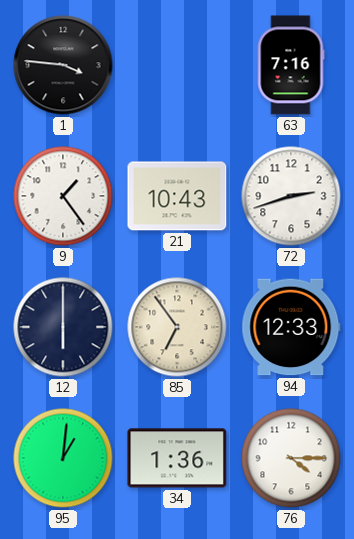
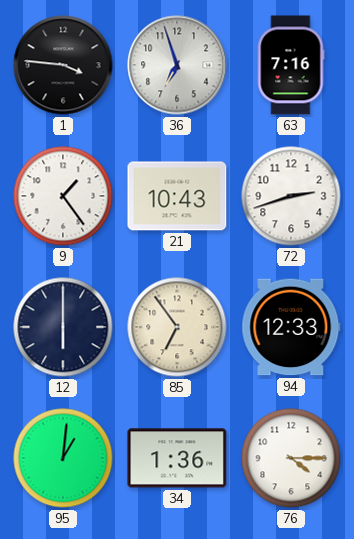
36: none -> 6:57
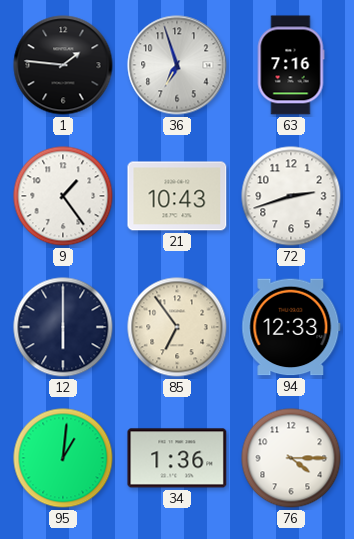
1: 3:46 -> 1:46
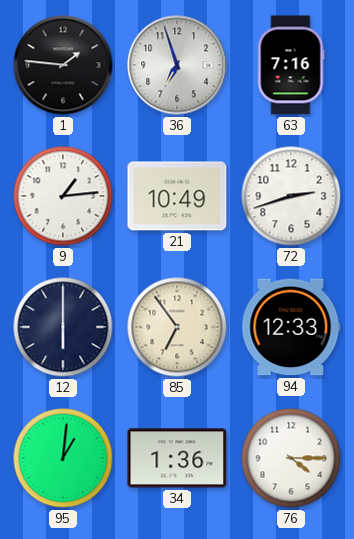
9: 1:24 -> 1:14
21: 10:43 -> 10:49
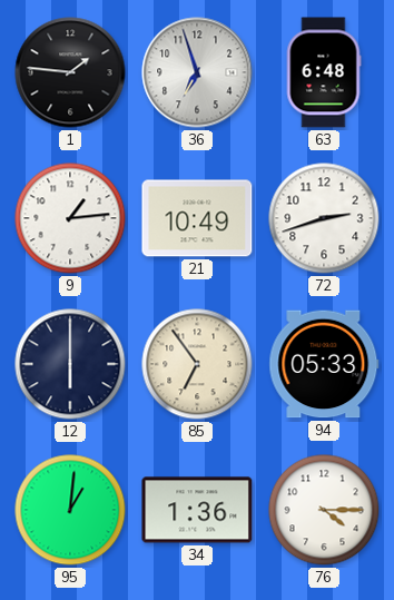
63: 7:16 -> 6:48
94: 12:33 -> 05:33
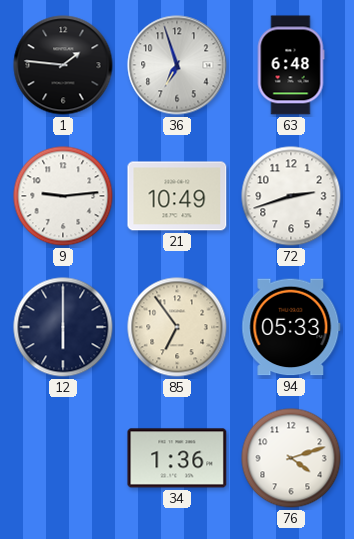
9: 1:14 -> 9:14
95: 1:01 -> none
76: 4:15 -> 4:12
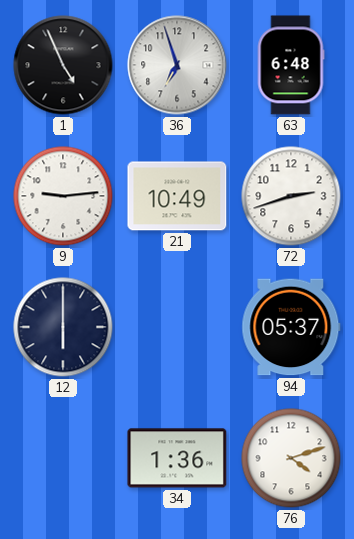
1: 1:46 -> 4:56
85: 6:54 -> none
94: 05:33 -> 05:37
